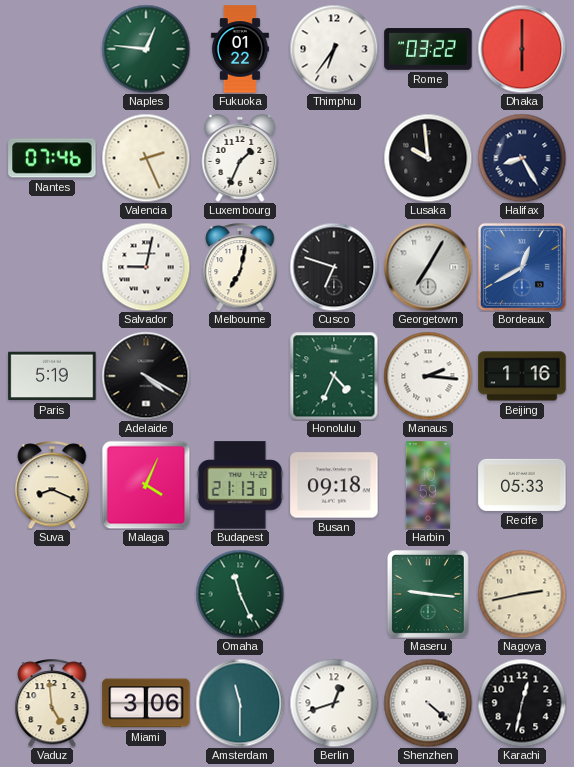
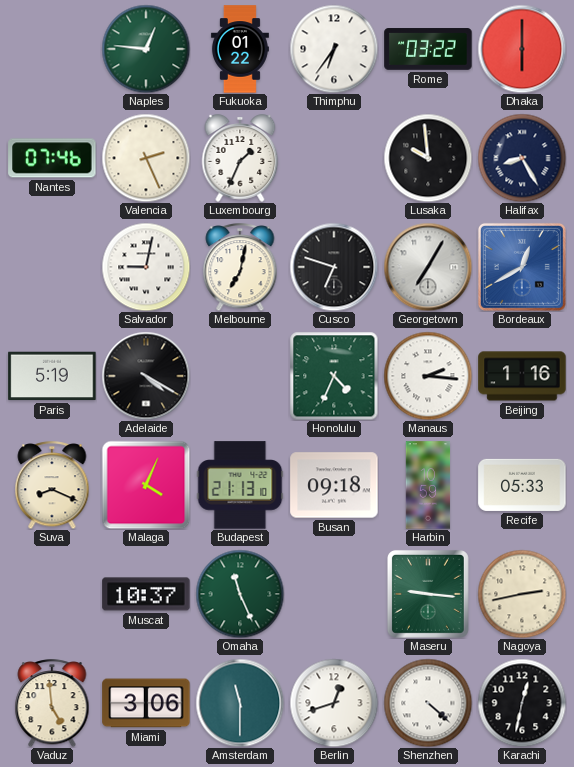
Muscat: none -> 10:37
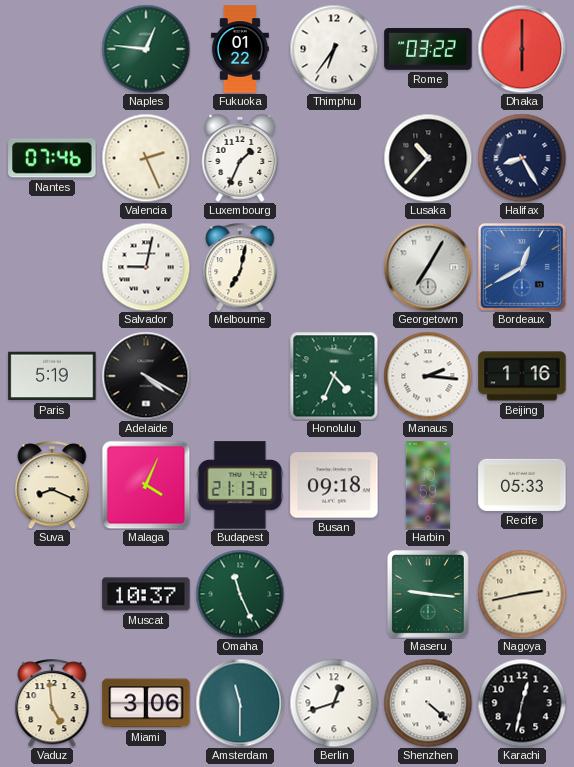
Lusaka: 9:59 -> 10:37
Cusco: 6:48 -> none
